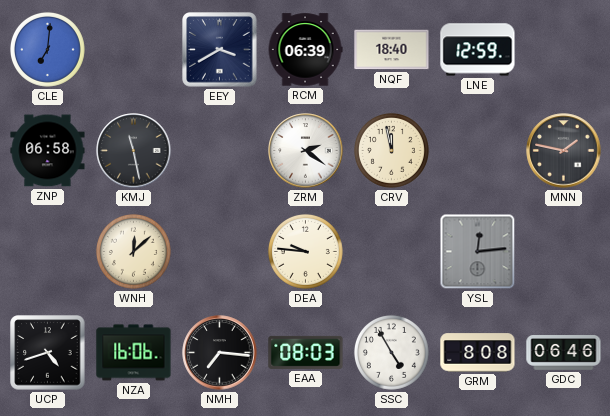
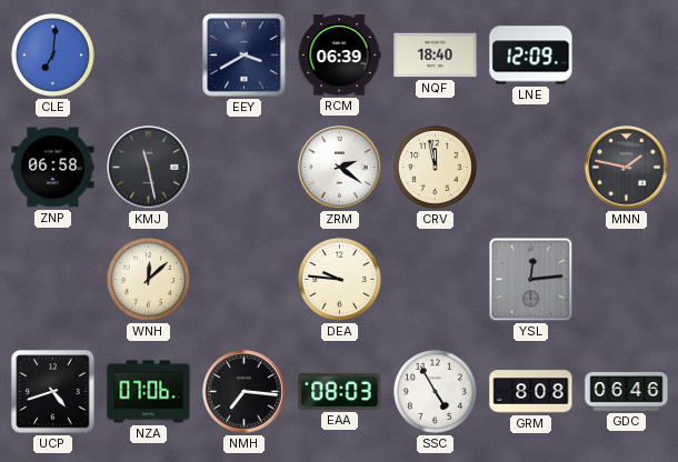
LNE: 12:59 -> 12:09
NZA: 16:06 -> 07:06
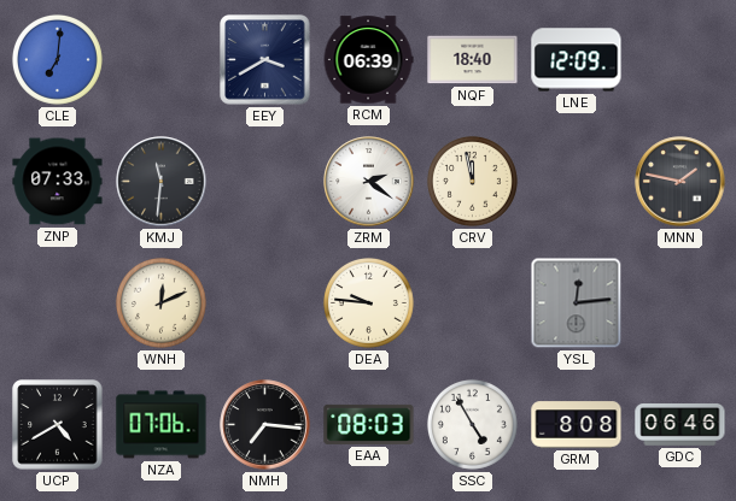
ZNP: 06:58 -> 07:33
KMJ: 11:28 -> 11:31
WNH: 12:08 -> 12:11
UCP: 4:42 -> 4:40
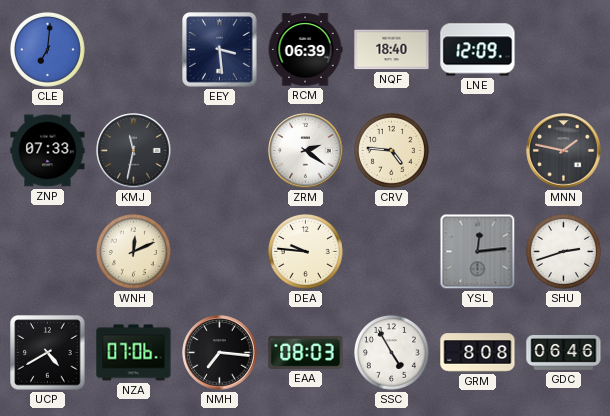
EEY: 3:40 -> 3:29
KMJ: 11:31 -> 11:32
CRV: 11:58 -> 4:46
SHU: none -> 2:42
